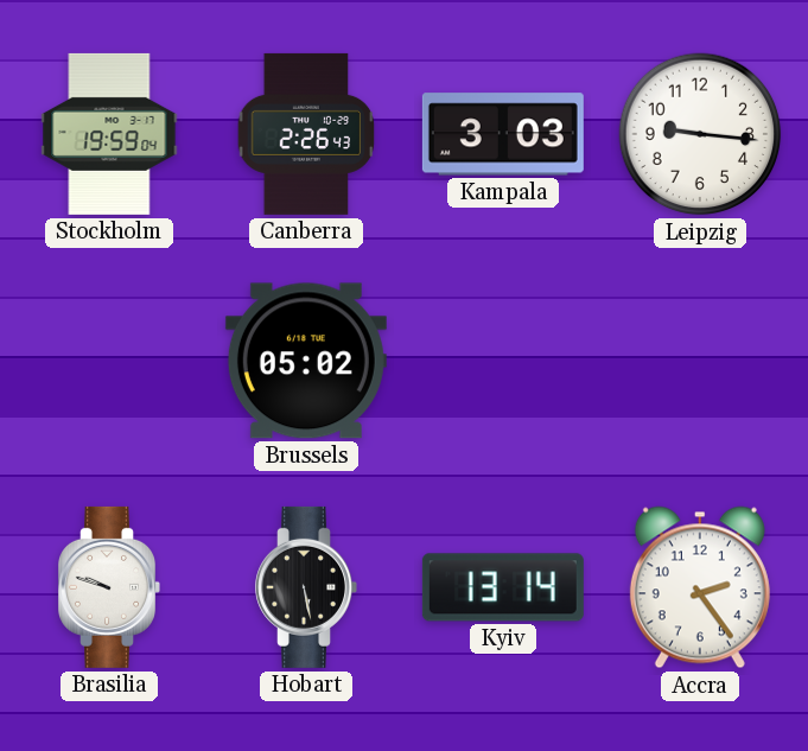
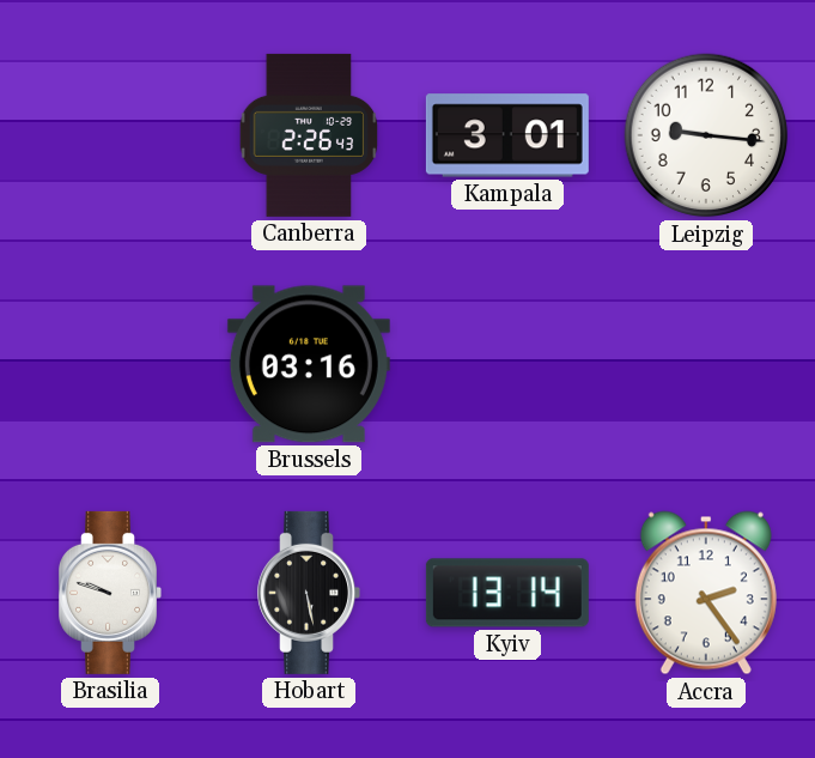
Stockholm: 19:59 -> none
Kampala: 3:03 -> 3:01
Brussels: 05:02 -> 03:16
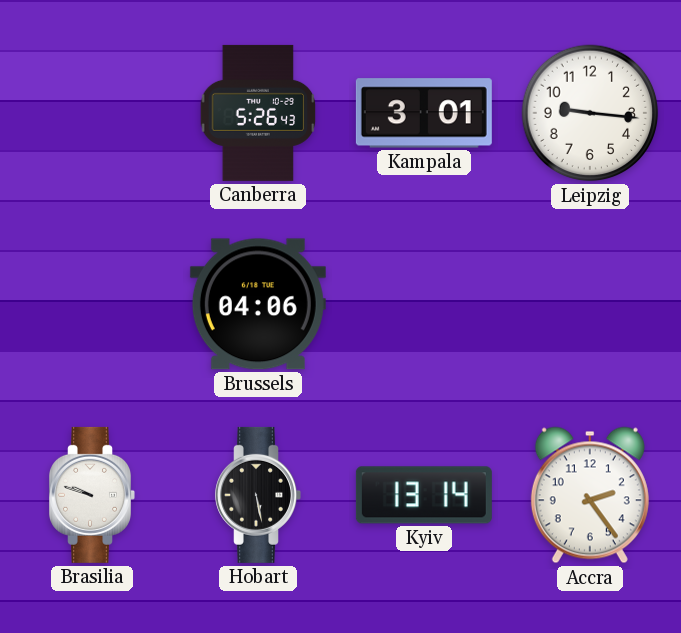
Canberra: 2:26 -> 5:26
Brussels: 03:16 -> 04:06
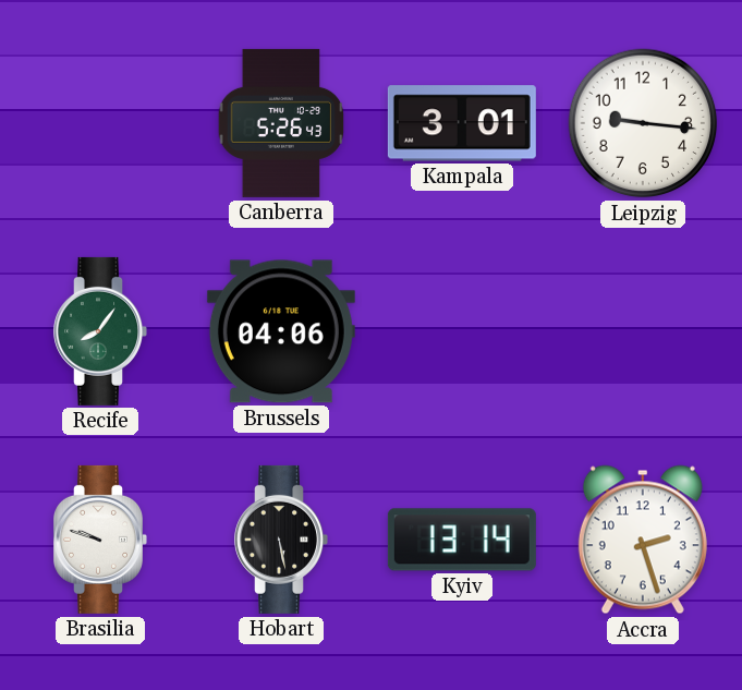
Recife: none -> 8:06
Accra: 2:24 -> 2:27
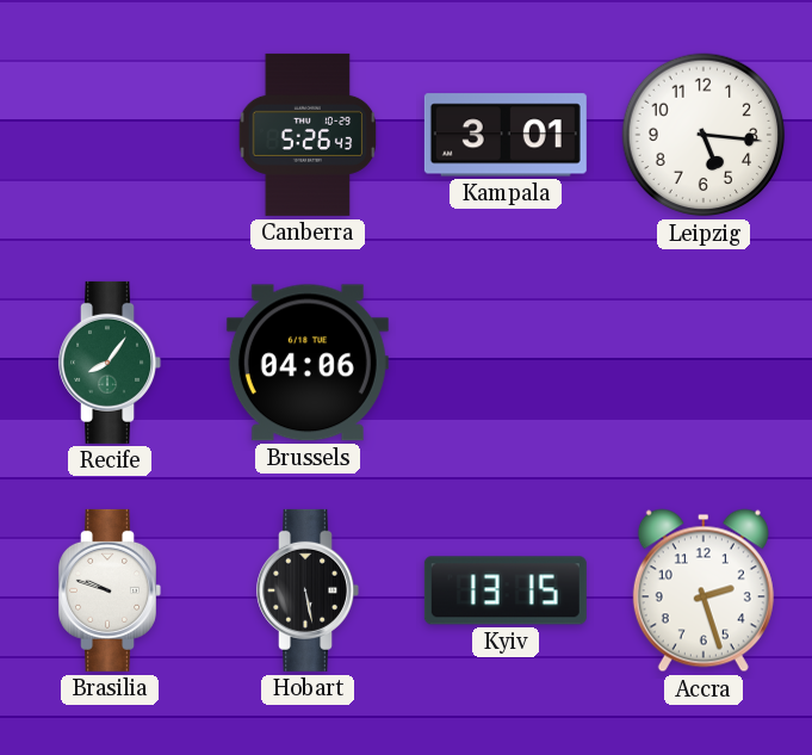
Leipzig: 9:16 -> 5:16
Kyiv: 13:14 -> 13:15
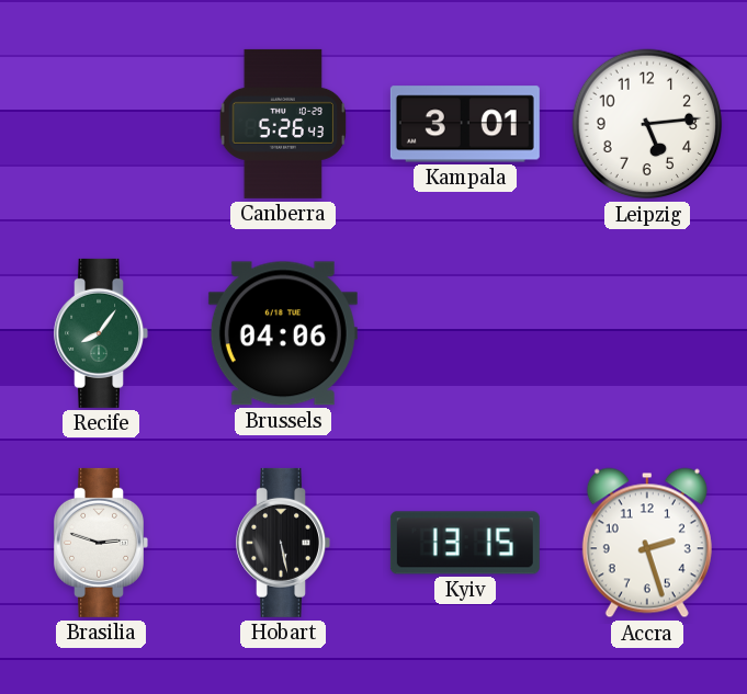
Leipzig: 5:16 -> 5:14
Brasilia: 9:48 -> 2:48
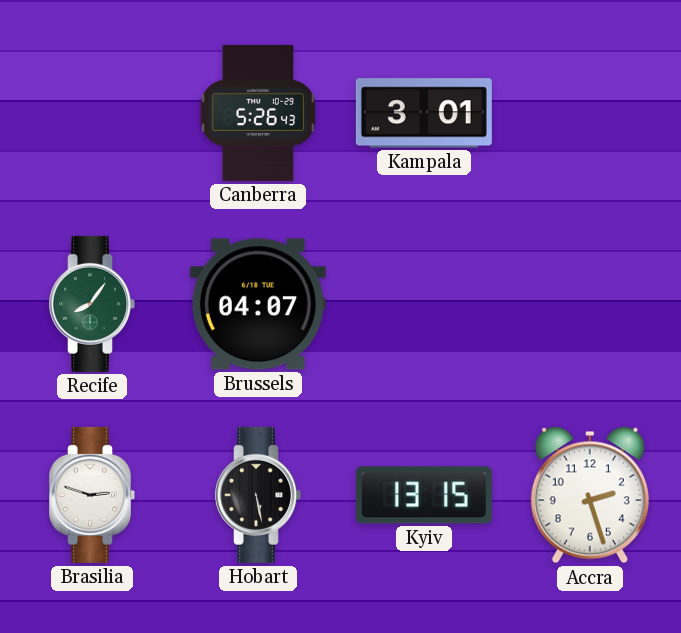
Leipzig: 5:14 -> none
Brussels: 04:06 -> 04:07
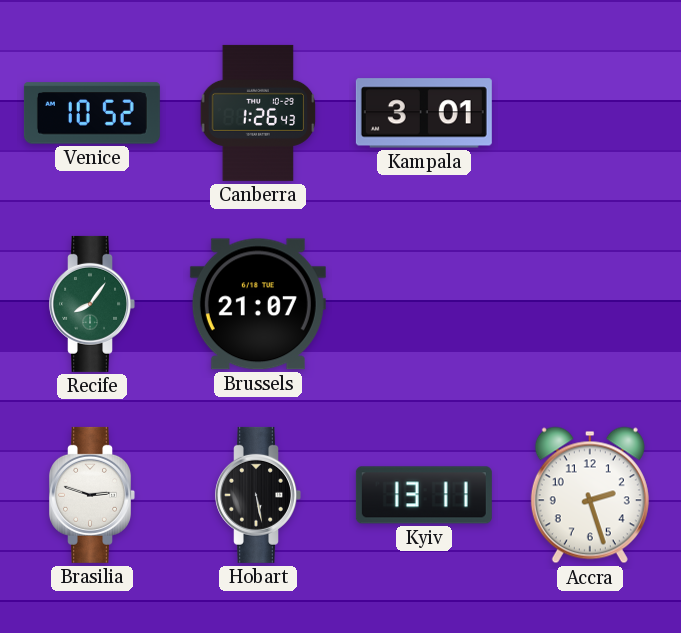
Venice: none -> 10:52
Canberra: 5:26 -> 1:26
Brussels: 04:07 -> 21:07
Kyiv: 13:15 -> 13:11
